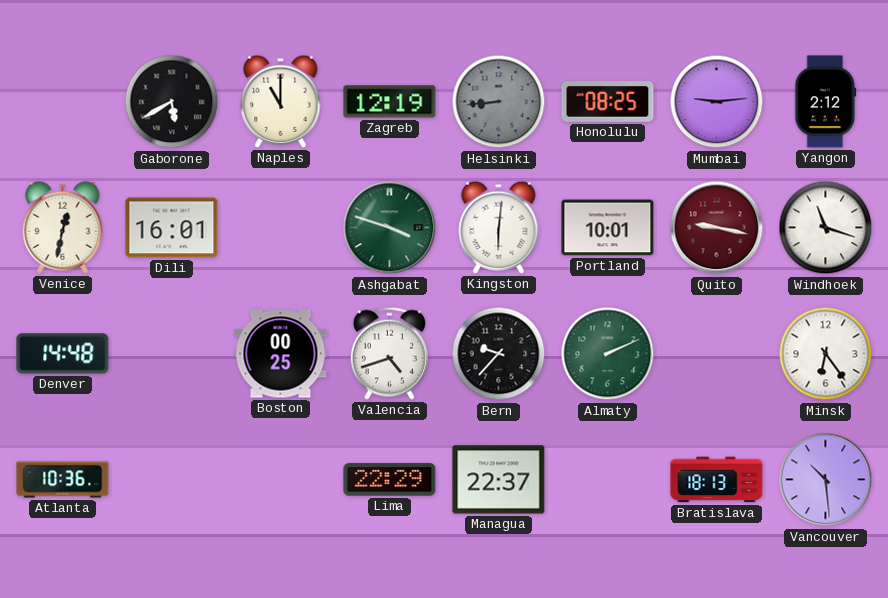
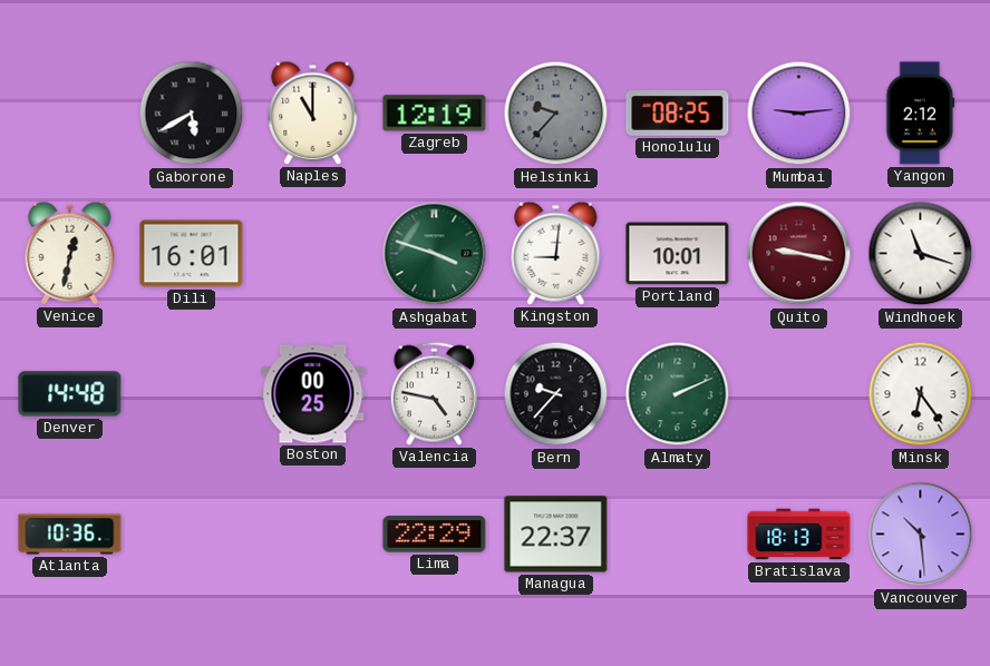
Helsinki: 8:44 -> 9:37
Kingston: 6:01 -> 9:01
Valencia: 4:42 -> 4:47
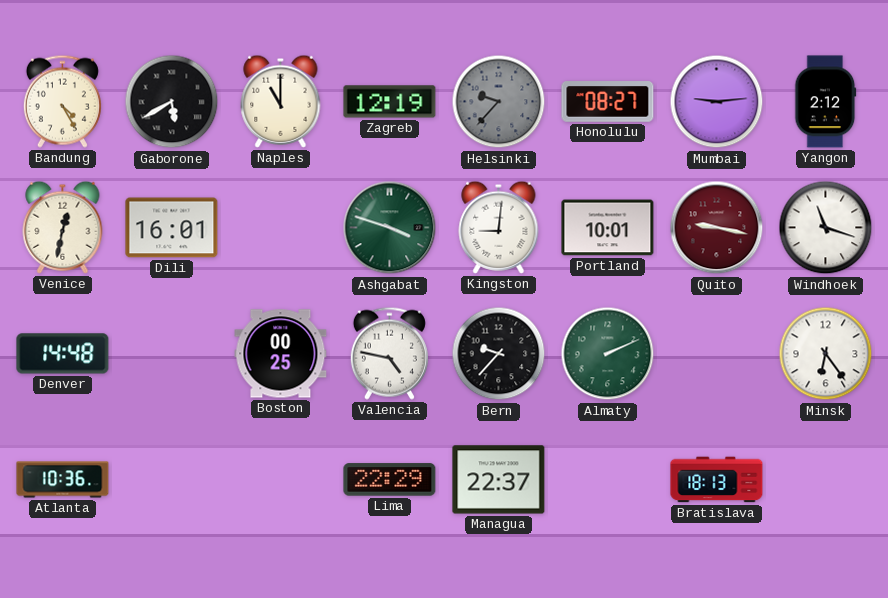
Bandung: none -> 4:25
Honolulu: 08:25 -> 08:27
Vancouver: 10:29 -> none
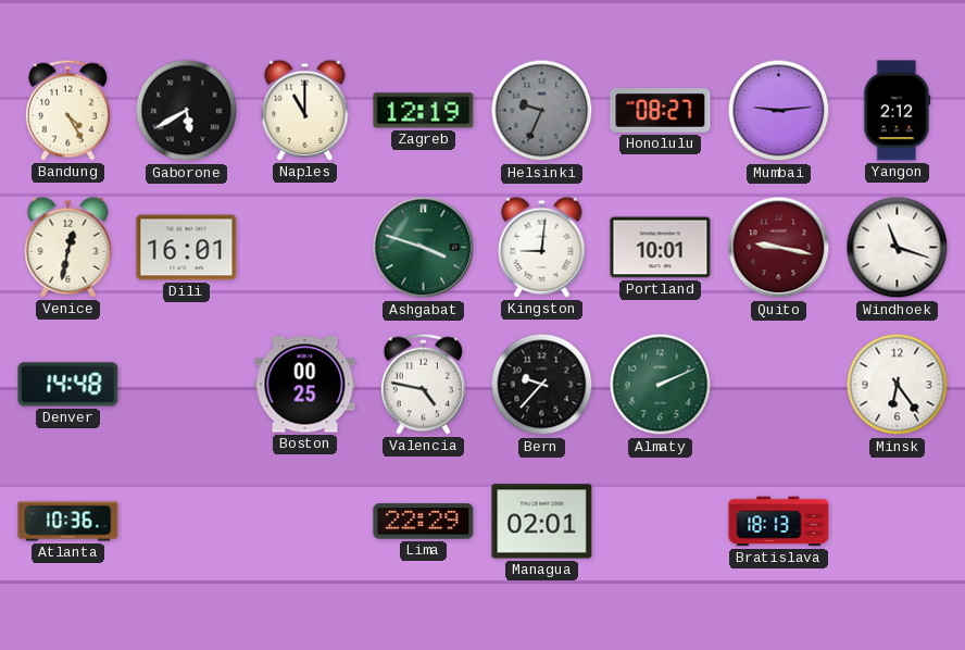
Helsinki: 9:37 -> 9:34
Managua: 22:37 -> 02:01
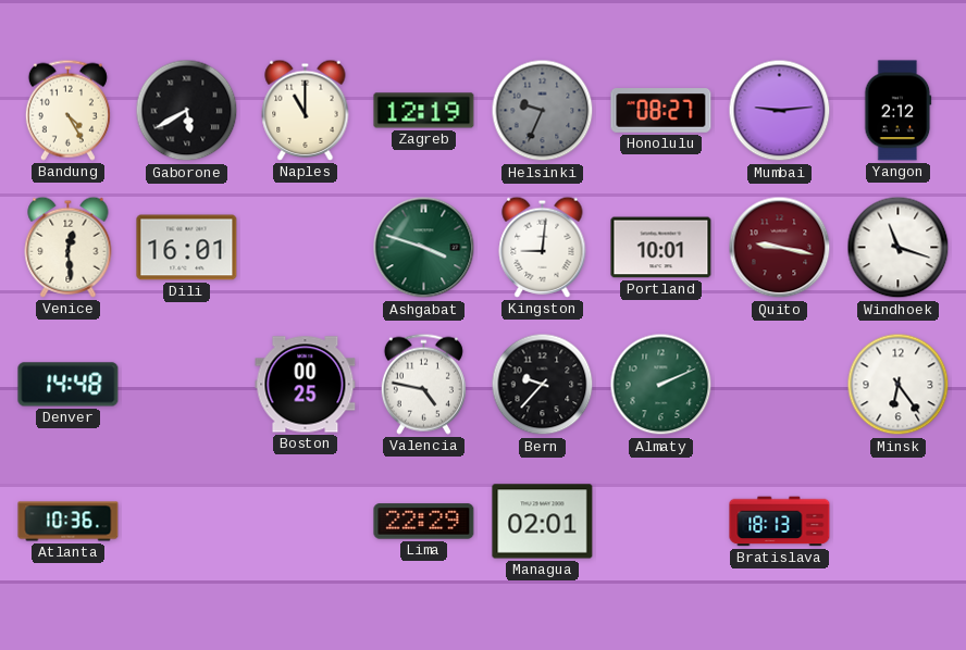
Venice: 12:32 -> 12:29
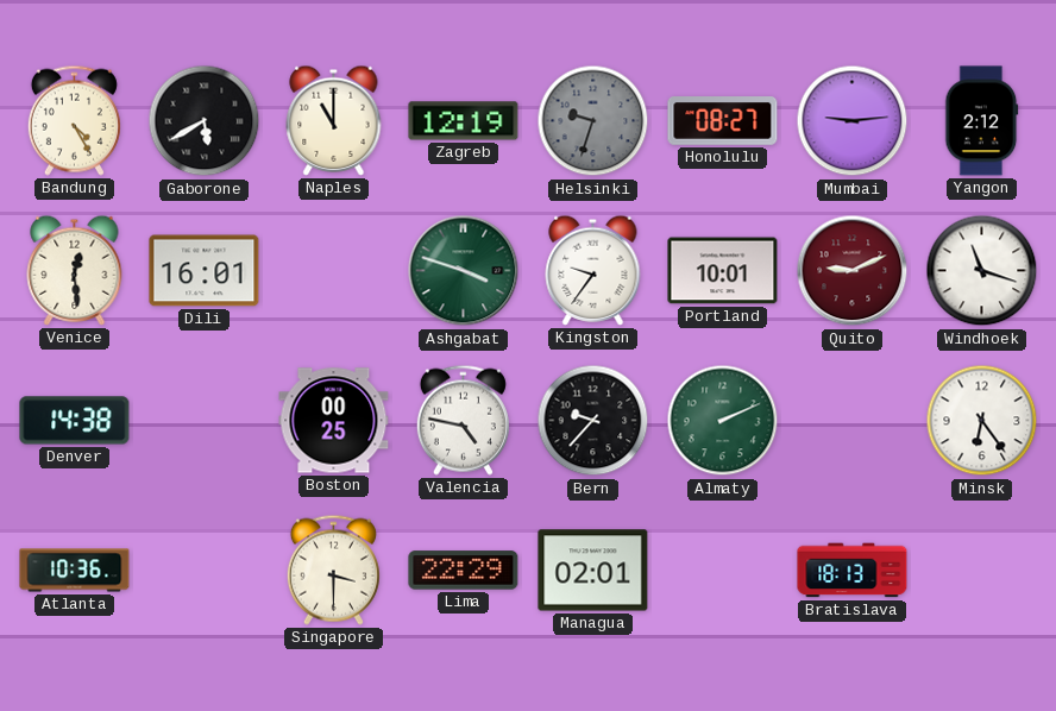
Helsinki: 9:34 -> 9:33
Kingston: 9:01 -> 9:36
Quito: 9:17 -> 9:11
Denver: 14:48 -> 14:38
Singapore: none -> 3:30
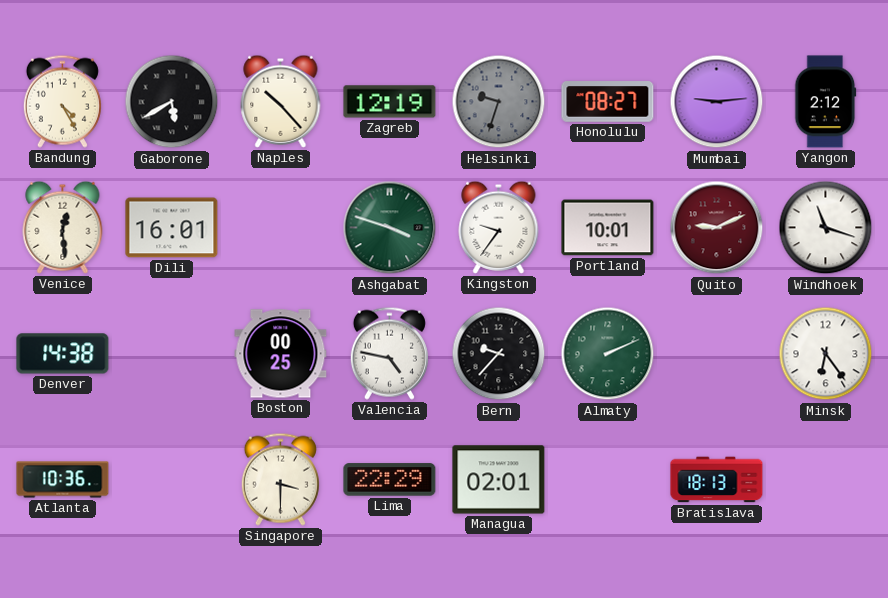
Naples: 11:00 -> 10:23
